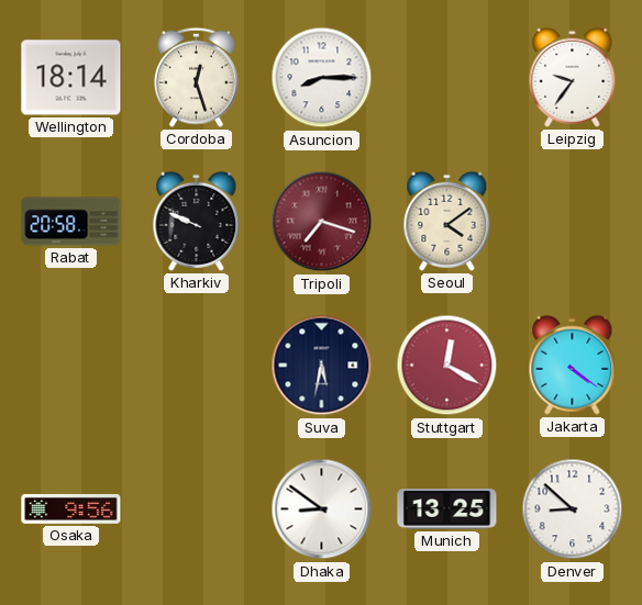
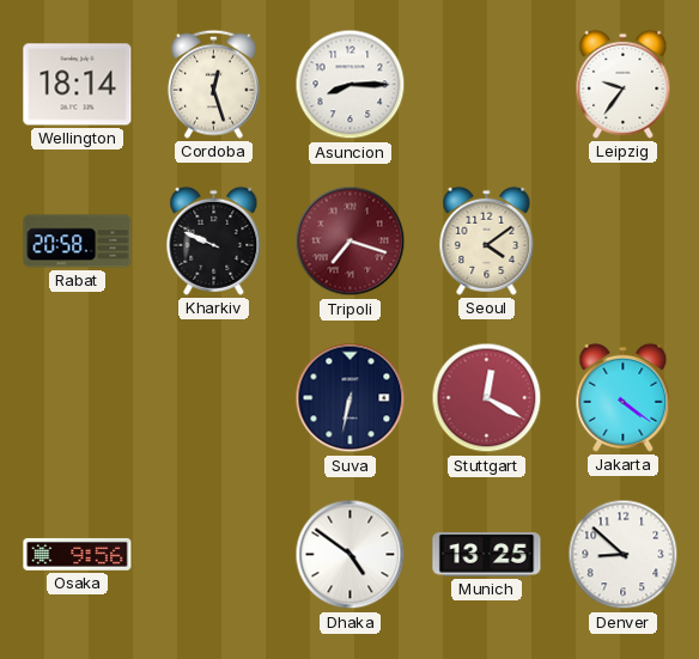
Suva: 5:32 -> 6:32
Dhaka: 8:51 -> 4:51
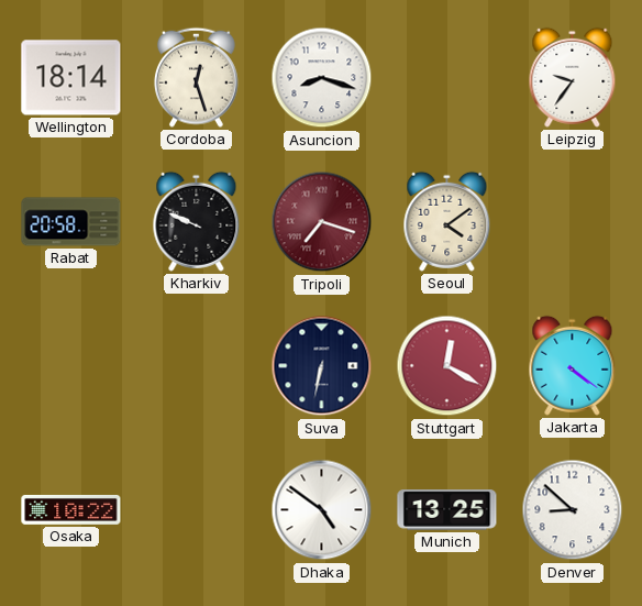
Asuncion: 8:15 -> 8:18
Osaka: 9:56 -> 10:22
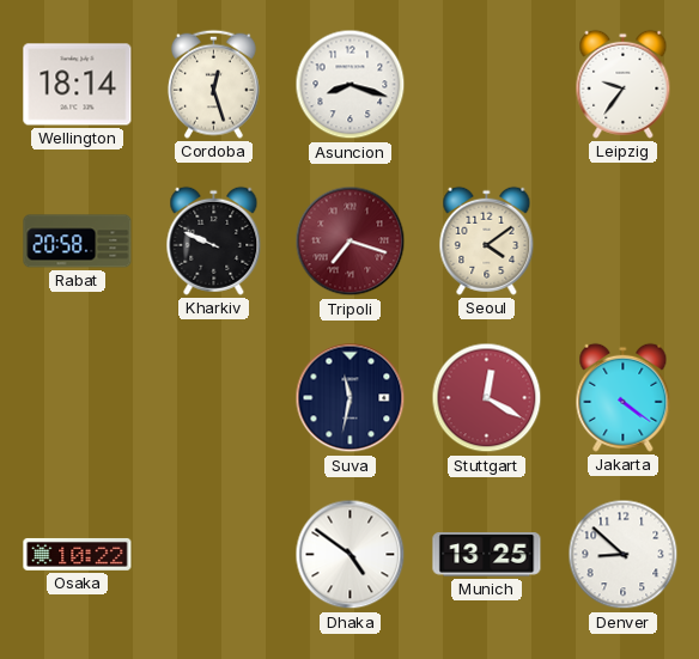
Suva: 6:32 -> 11:32
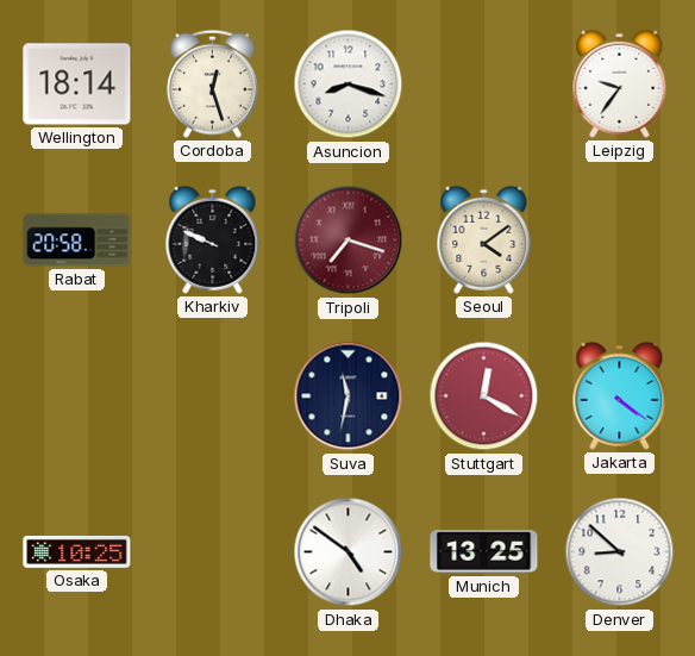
Osaka: 10:22 -> 10:25
